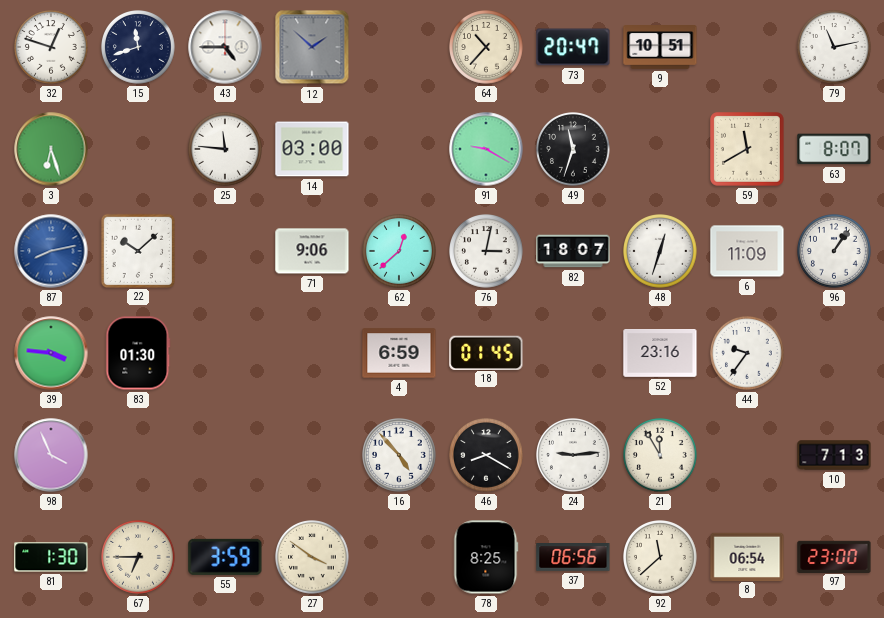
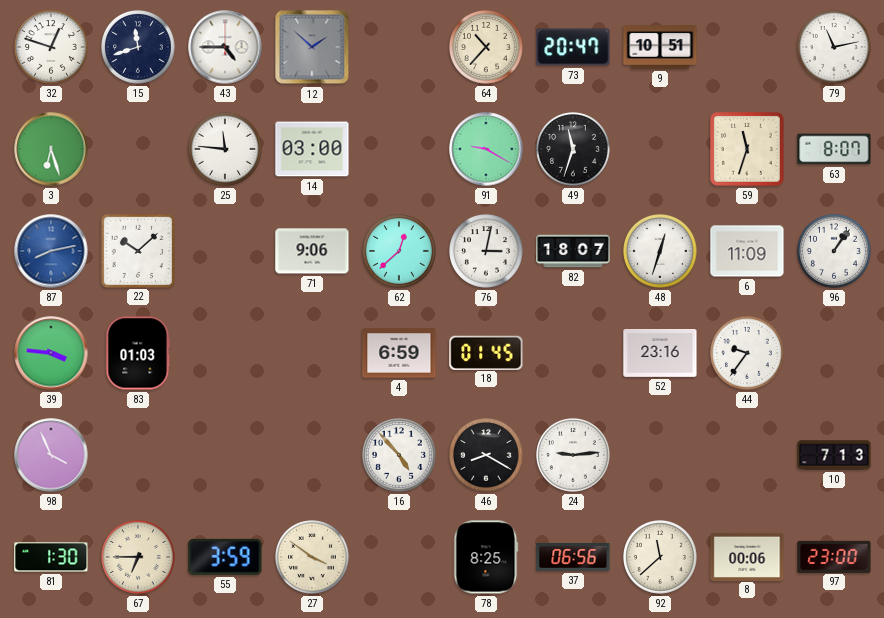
59: 11:40 -> 11:33
83: 01:30 -> 01:03
21: 11:55 -> none
8: 06:54 -> 00:06
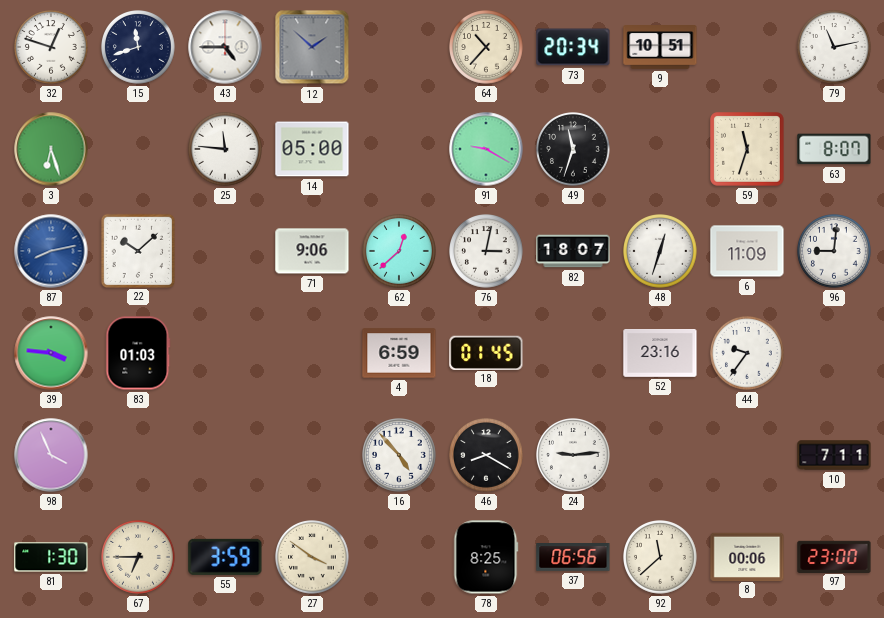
73: 20:47 -> 20:34
14: 03:00 -> 05:00
96: 1:06 -> 9:01
10: 7:13 -> 7:11
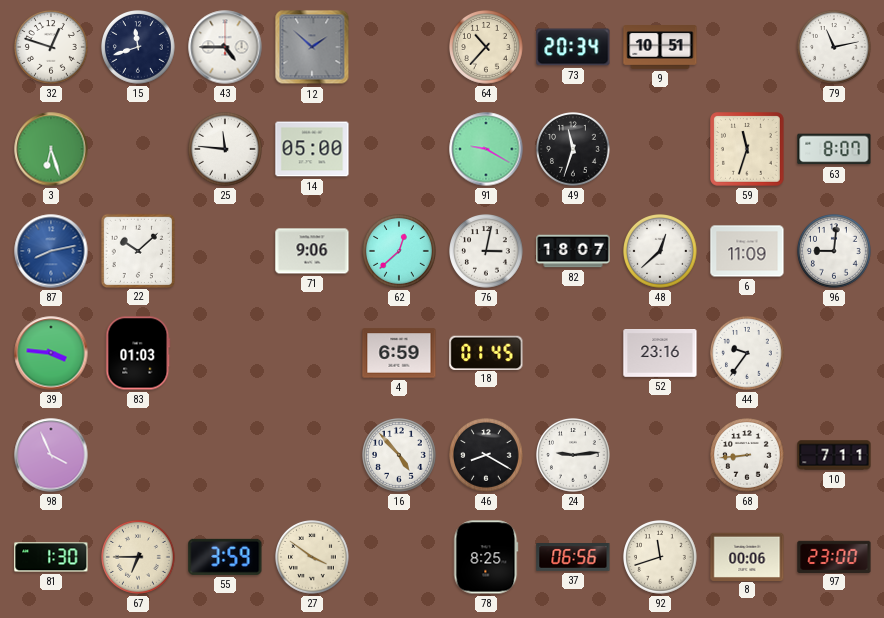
48: 12:33 -> 12:38
68: none -> 8:44
92: 11:38 -> 11:42
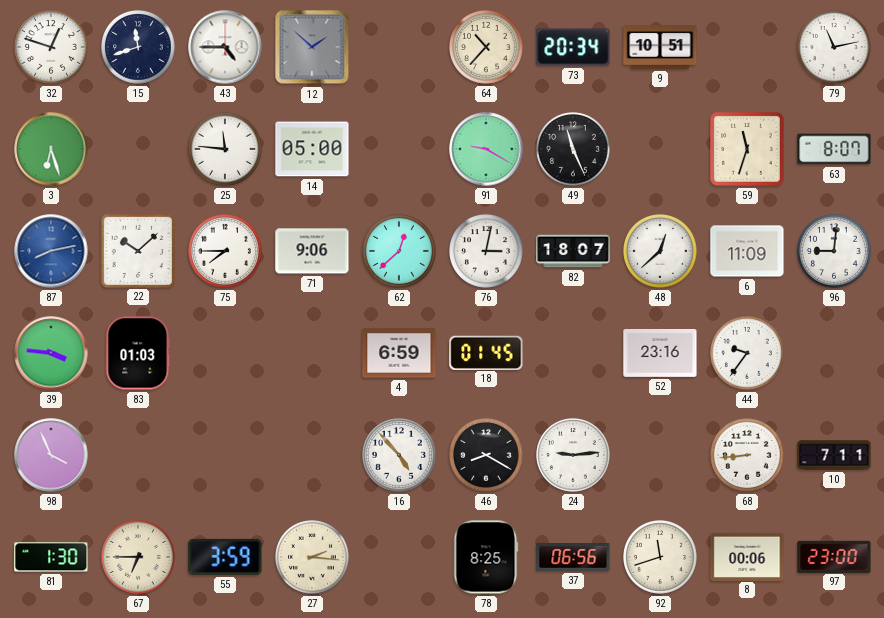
49: 11:33 -> 11:26
75: none -> 7:45
27: 3:51 -> 2:16
